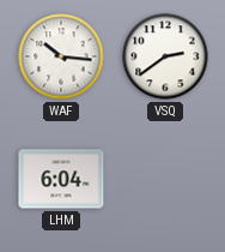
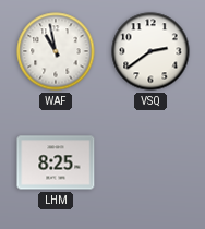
WAF: 10:16 -> 10:58
LHM: 6:04 -> 8:25
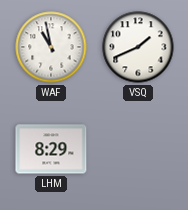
VSQ: 2:39 -> 1:41
LHM: 8:25 -> 8:29
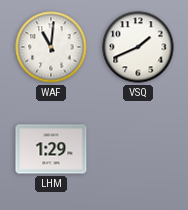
WAF: 10:58 -> 11:01
LHM: 8:29 -> 1:29
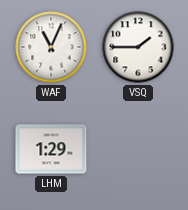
WAF: 11:01 -> 11:04
VSQ: 1:41 -> 1:45
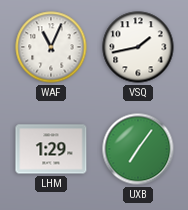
VSQ: 1:45 -> 1:43
UXB: none -> 7:06
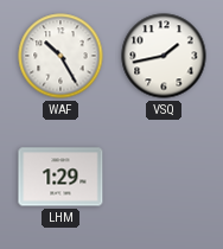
WAF: 11:04 -> 10:25
UXB: 7:06 -> none
